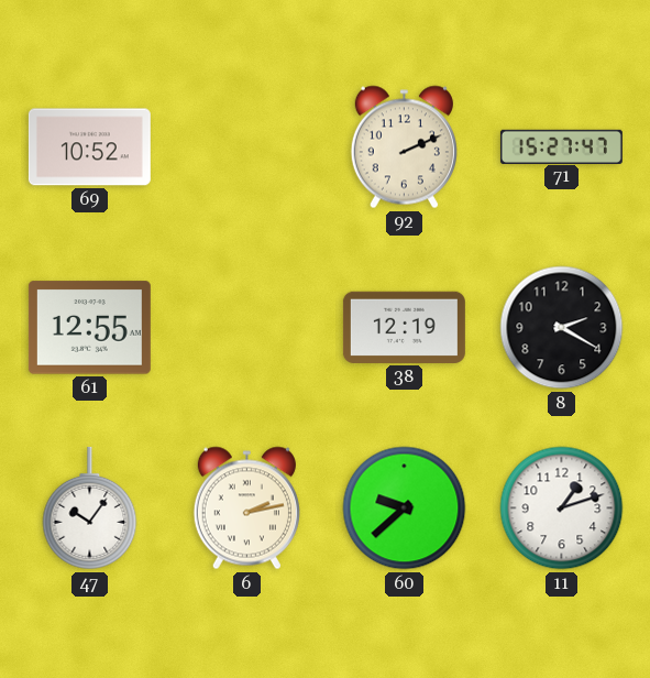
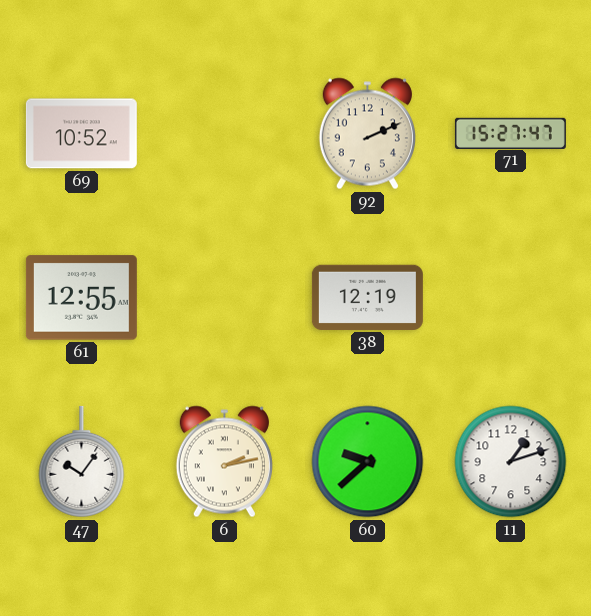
8: 2:20 -> none
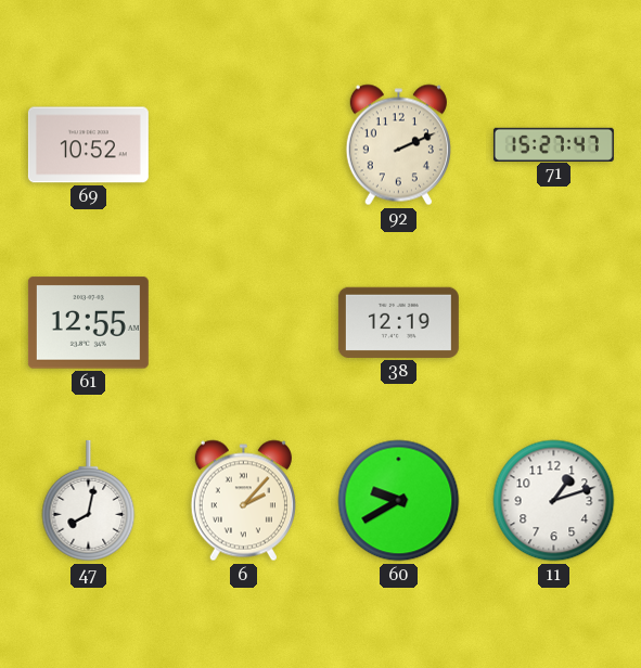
47: 10:06 -> 8:02
6: 2:13 -> 2:07
60: 9:38 -> 9:40
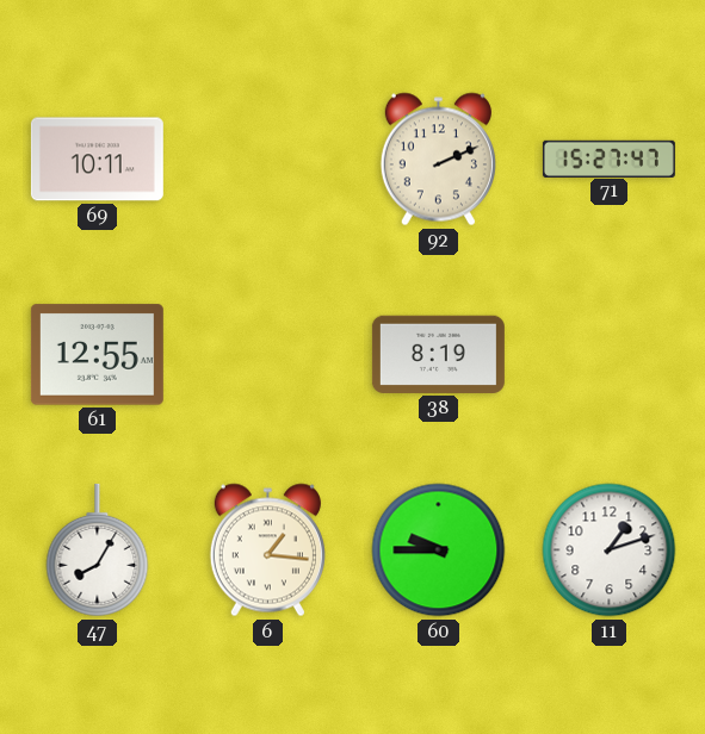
69: 10:52 -> 10:11
38: 12:19 -> 8:19
47: 8:02 -> 8:05
6: 2:07 -> 1:16
60: 9:40 -> 9:45
